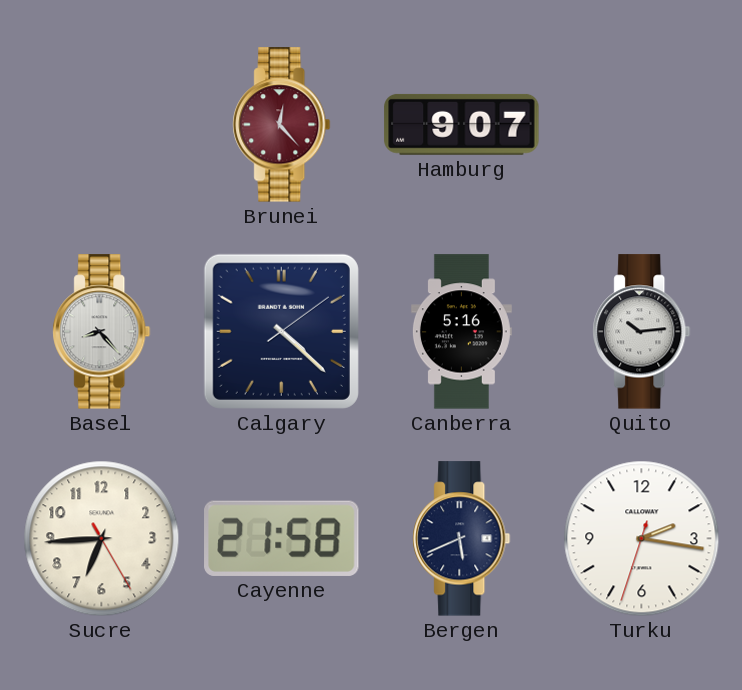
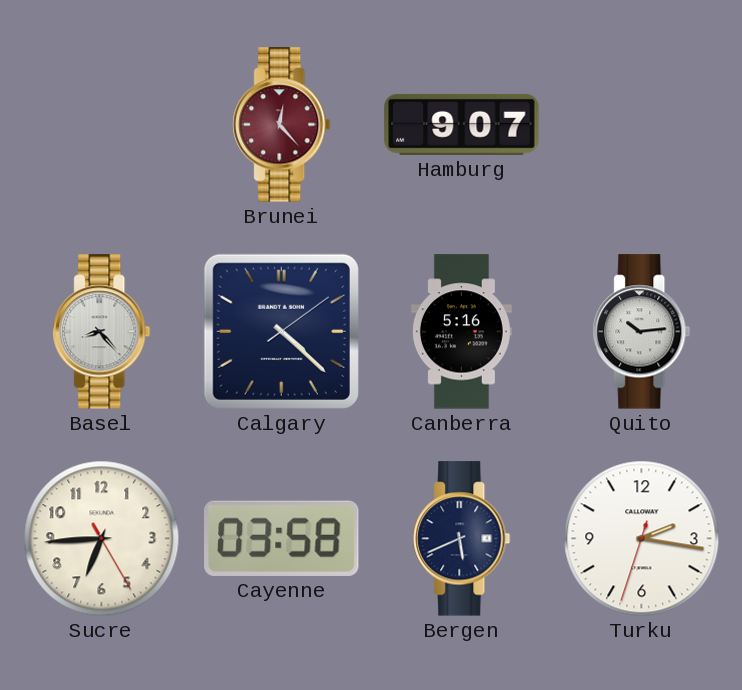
Cayenne: 21:58 -> 03:58
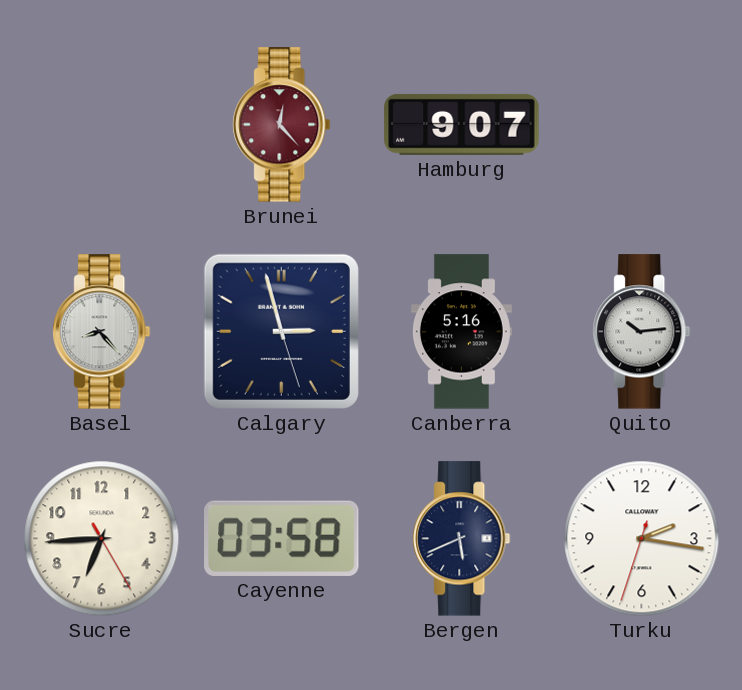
Calgary: 4:22 -> 2:57
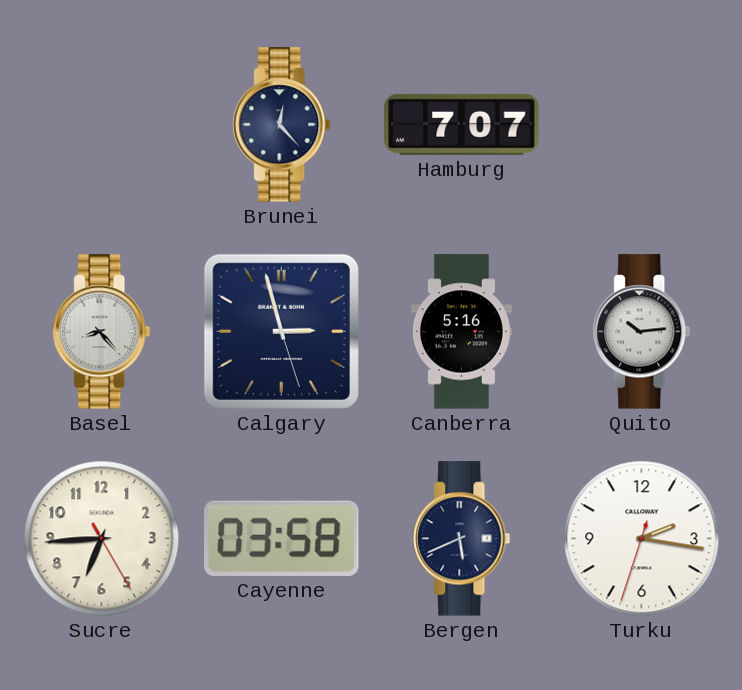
Brunei dial: burgundy -> navy
Hamburg: 9:07 -> 7:07
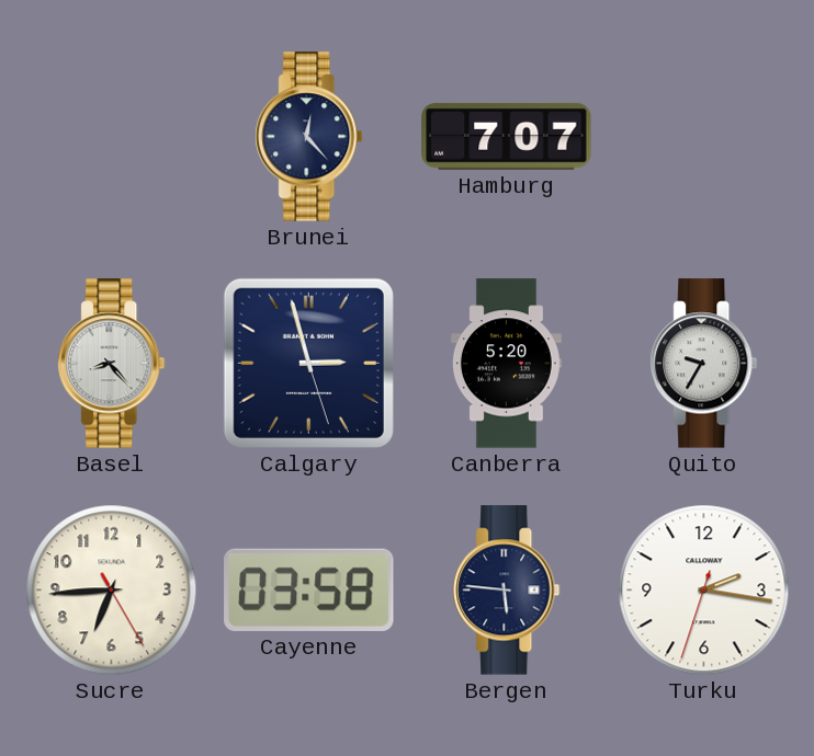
Canberra: 5:16 -> 5:20
Quito: 10:14 -> 9:35
Bergen: 5:41 -> 5:46
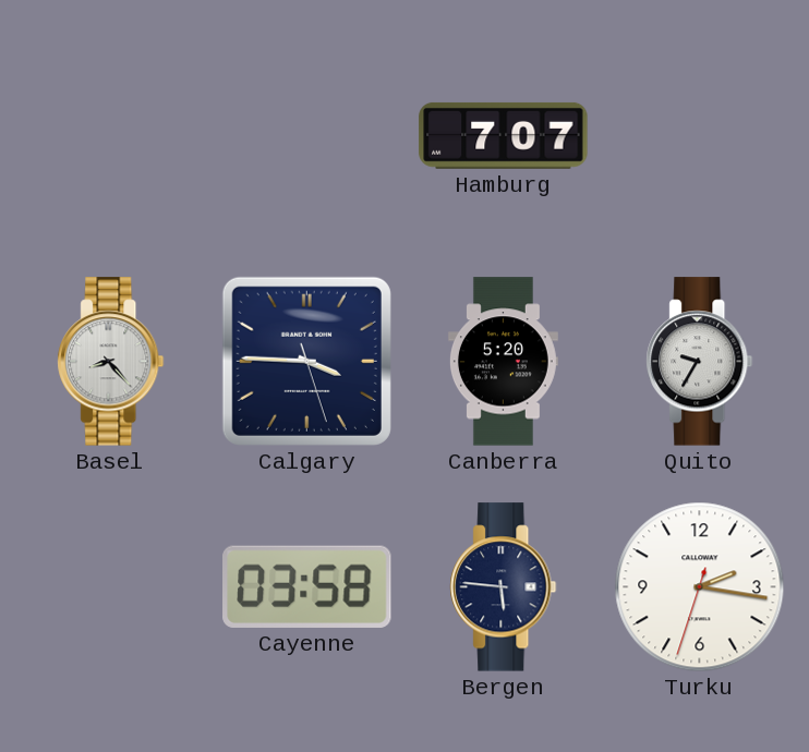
Brunei: 12:23 -> none
Calgary: 2:57 -> 3:45
Sucre: 6:44 -> none
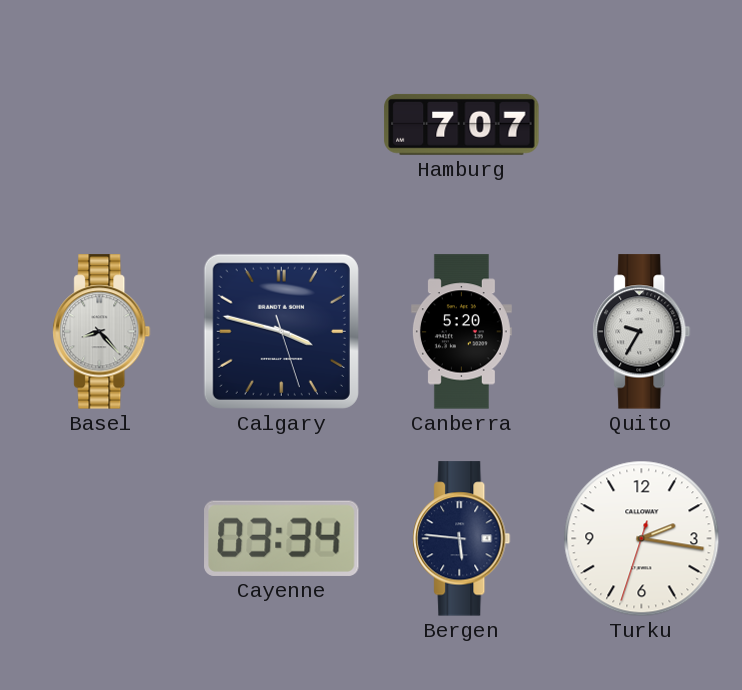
Calgary: 3:45 -> 3:47
Cayenne: 03:58 -> 03:34
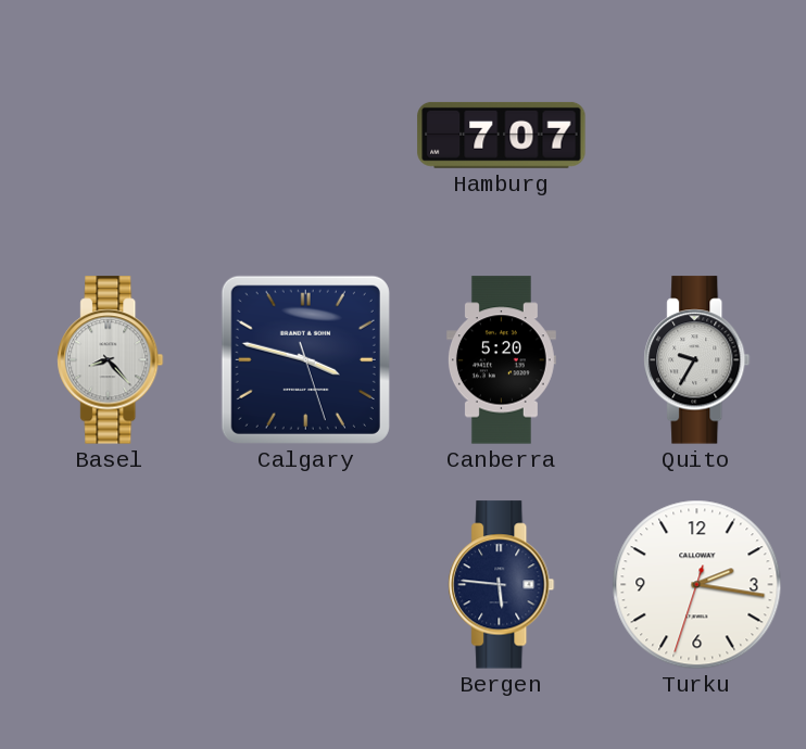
Cayenne: 03:34 -> none
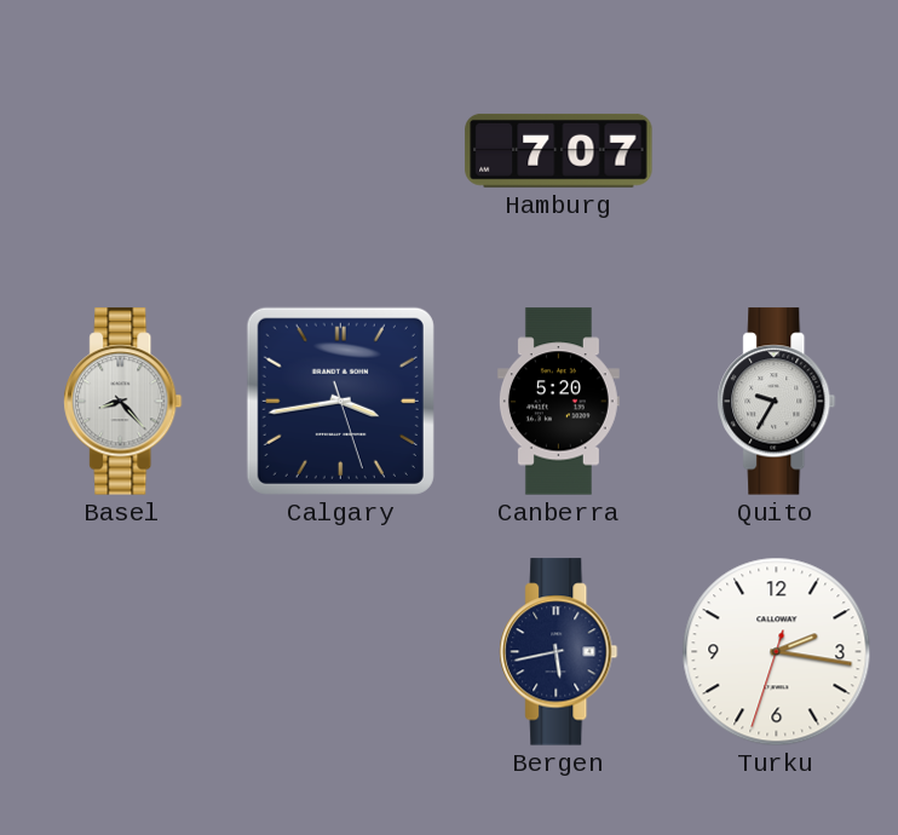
Calgary: 3:47 -> 3:43
Bergen: 5:46 -> 5:43
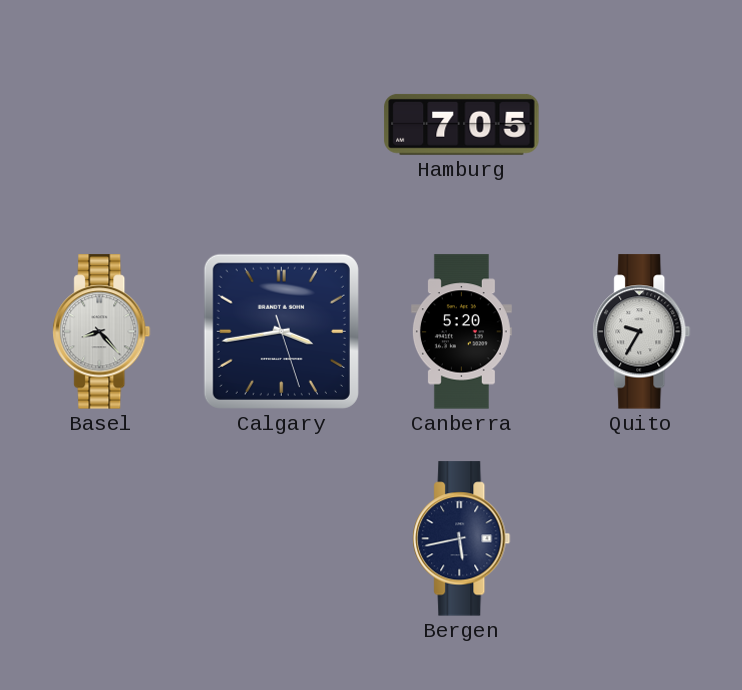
Hamburg: 7:07 -> 7:05
Turku: 2:16 -> none
